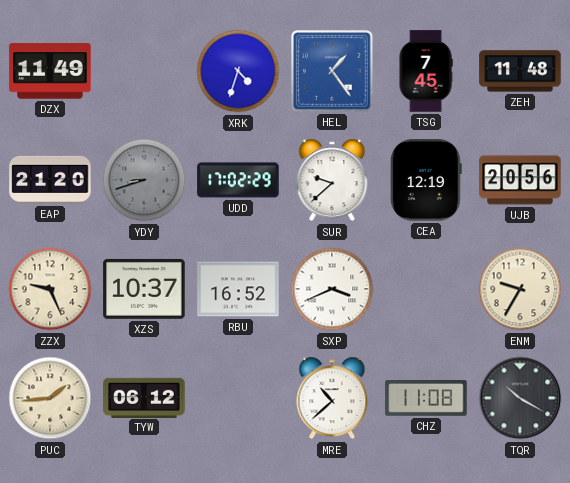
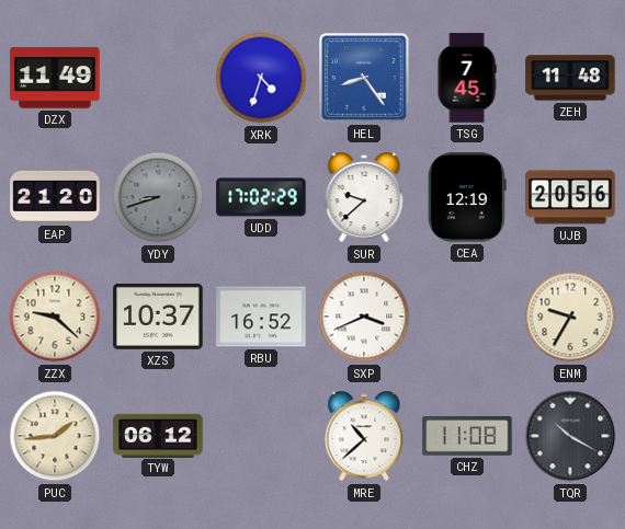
HEL: 1:24 -> 8:24
ZZX: 9:26 -> 9:22
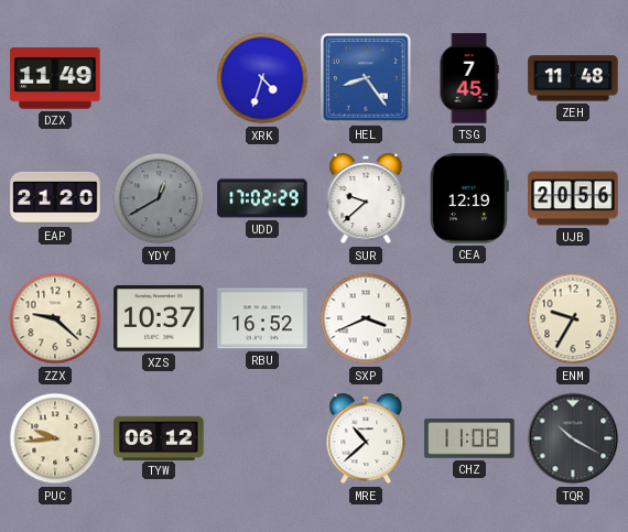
YDY: 8:42 -> 12:40
PUC: 1:44 -> 9:44
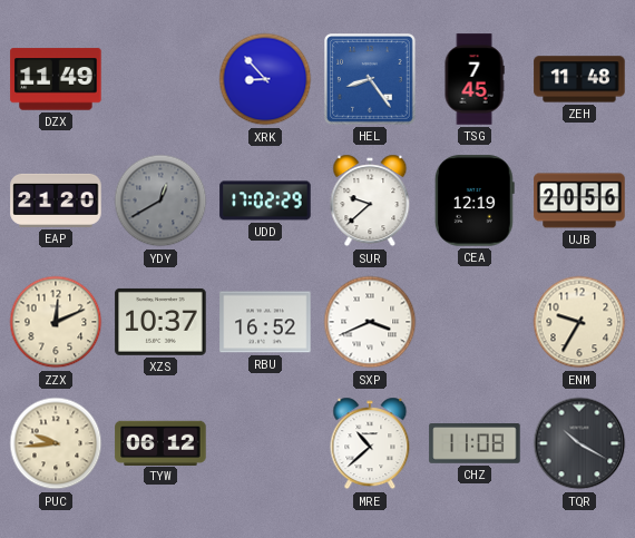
XRK: 4:33 -> 8:53
ZZX: 9:22 -> 12:11
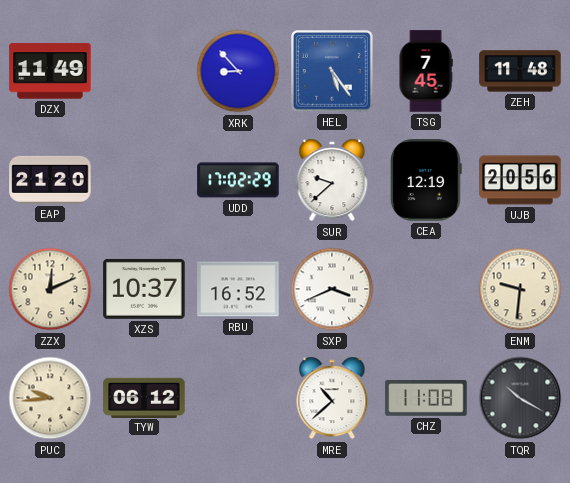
HEL: 8:24 -> 5:24
YDY: 12:40 -> none
ENM: 9:35 -> 9:31
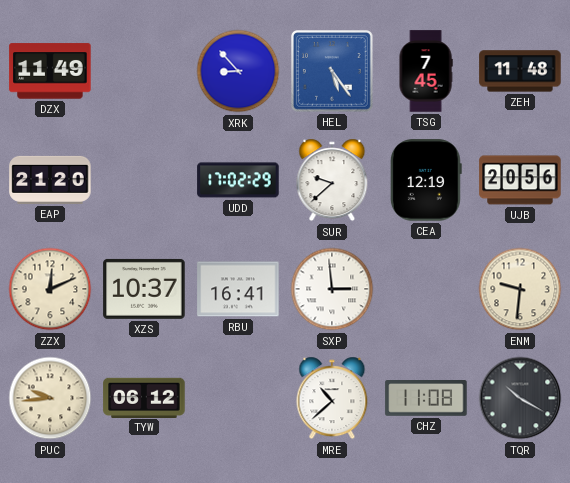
RBU: 16:52 -> 16:41
SXP: 3:41 -> 2:59
